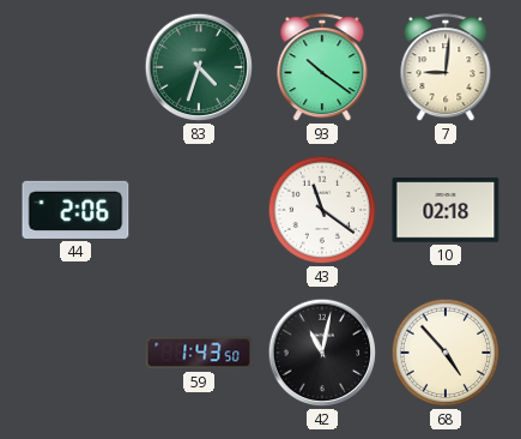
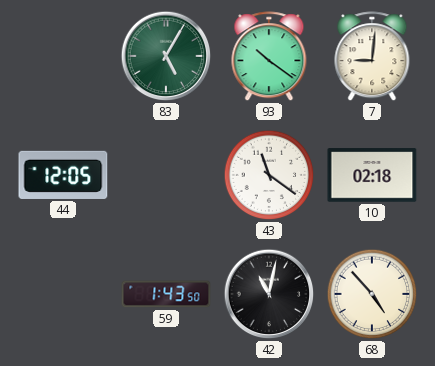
83: 4:33 -> 5:05
44: 2:06 -> 12:05
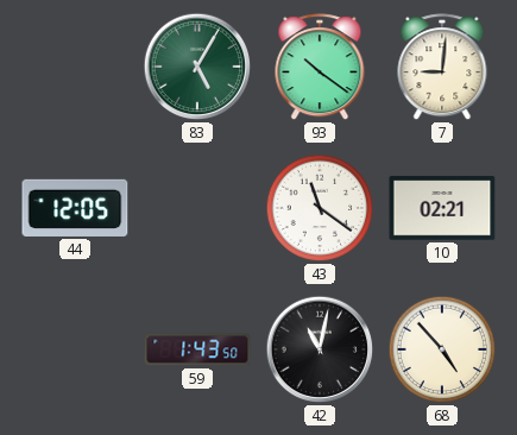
10: 02:18 -> 02:21
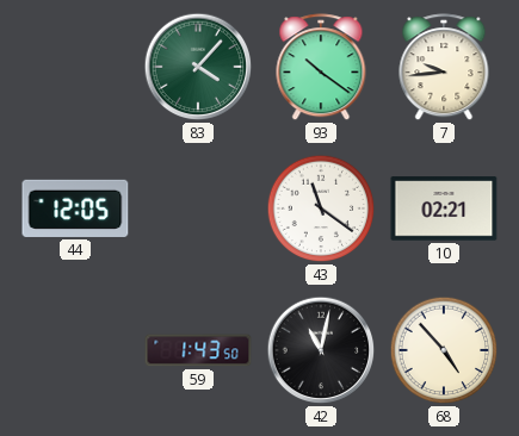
83: 5:05 -> 4:07
7: 9:01 -> 9:44
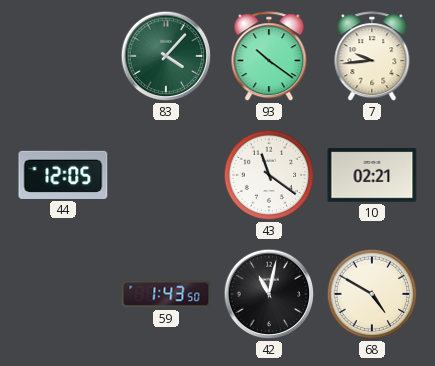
68: 4:53 -> 4:50
